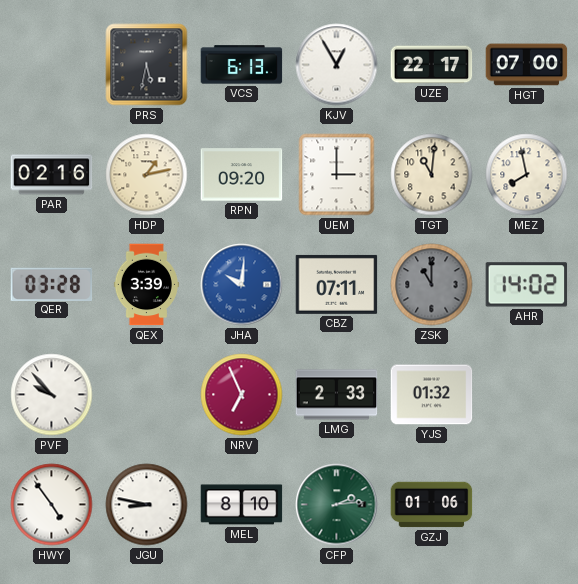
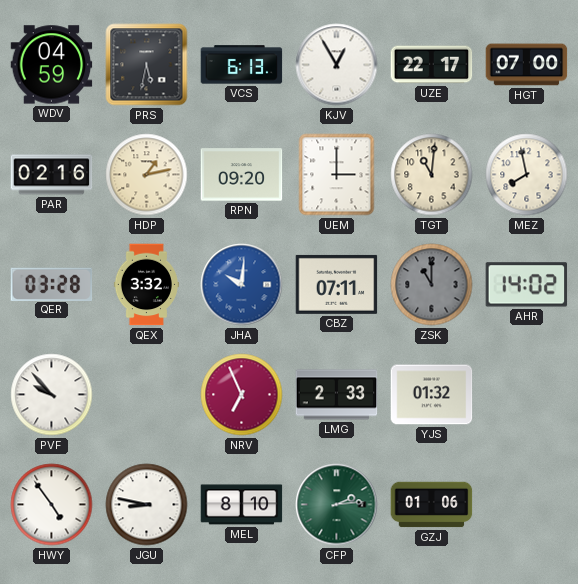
WDV: none -> 04:59
QEX: 3:39 -> 3:32
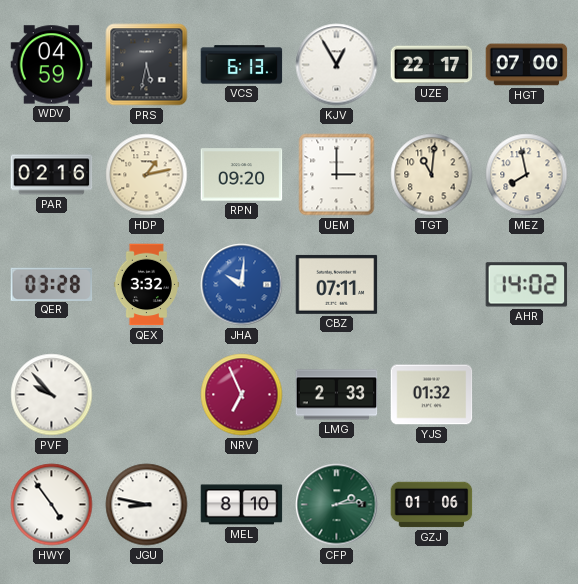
ZSK: 11:00 -> none
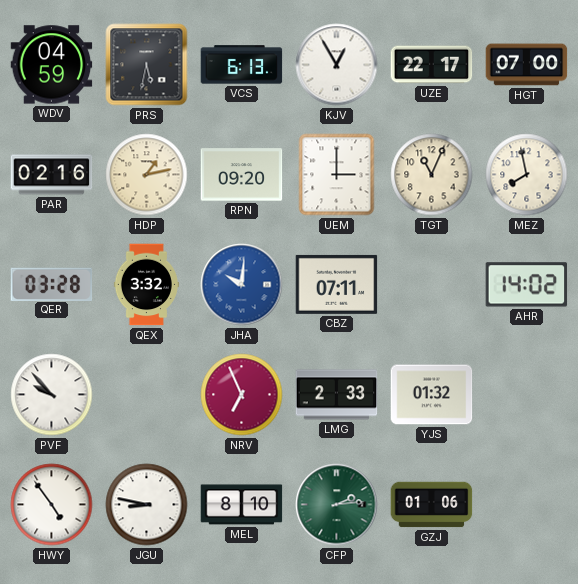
TGT: 11:01 -> 11:04
